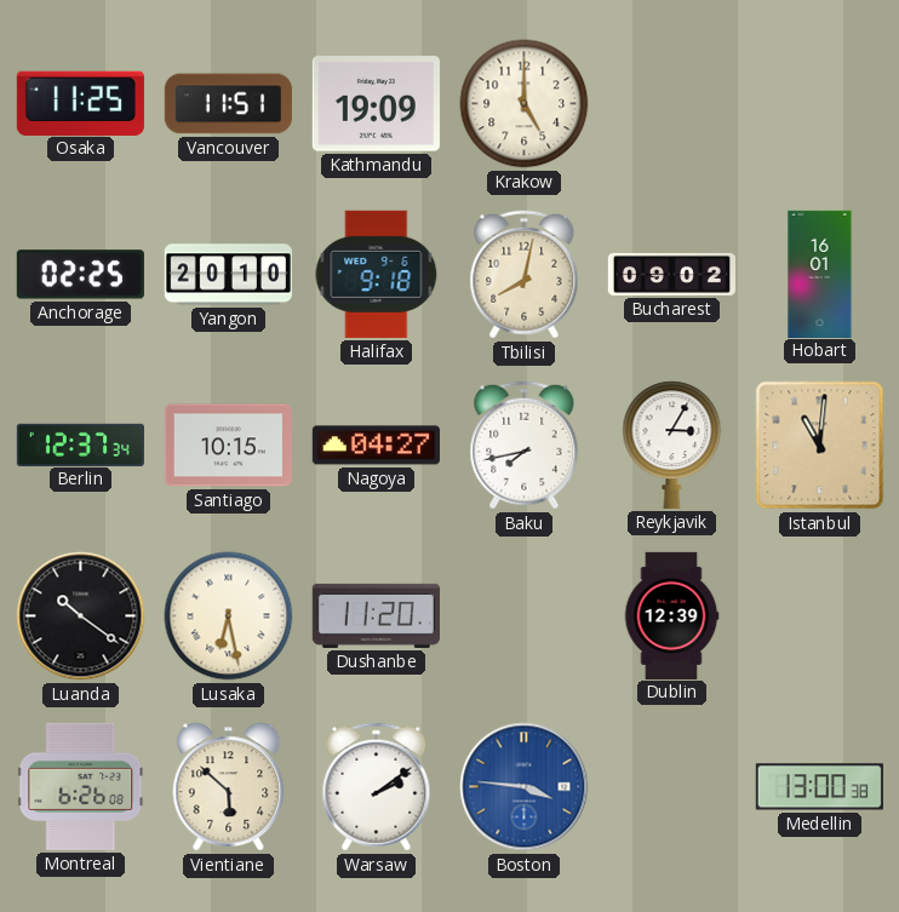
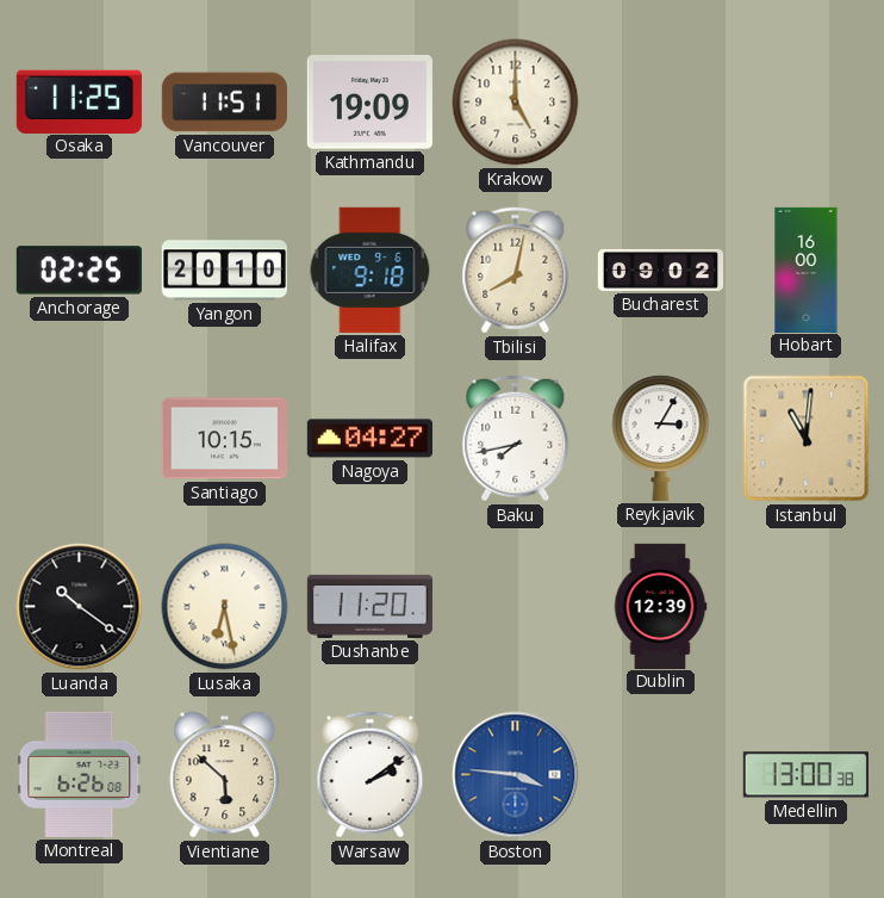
Hobart: 16:01 -> 16:00
Berlin: 12:37 -> none
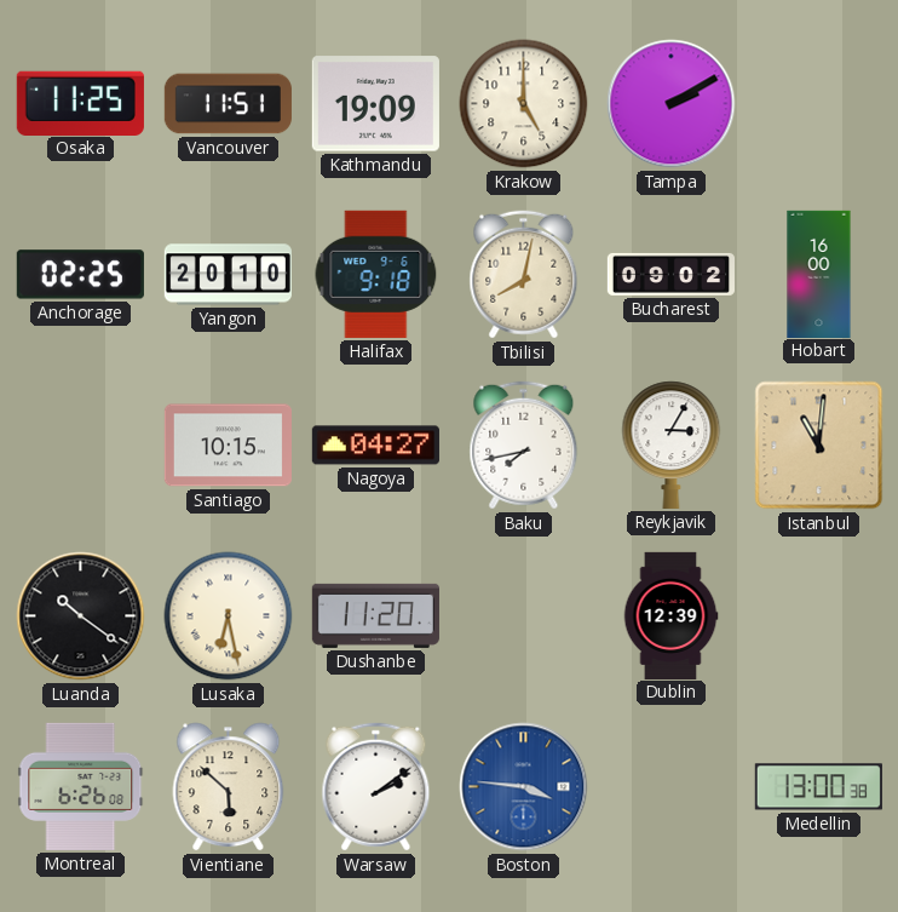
Tampa: none -> 2:10
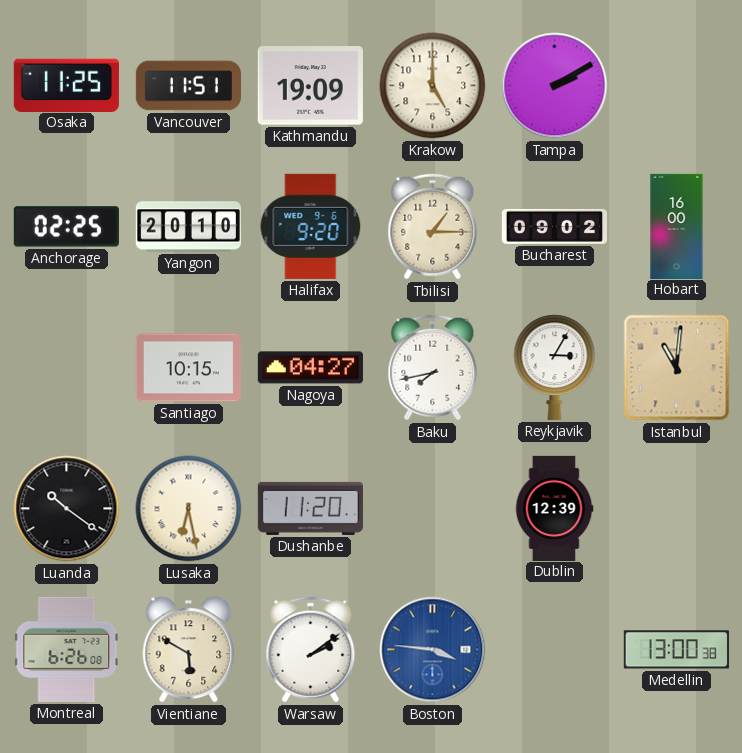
Halifax: 9:18 -> 9:20
Tbilisi: 8:02 -> 1:15
Vientiane: 5:52 -> 5:50
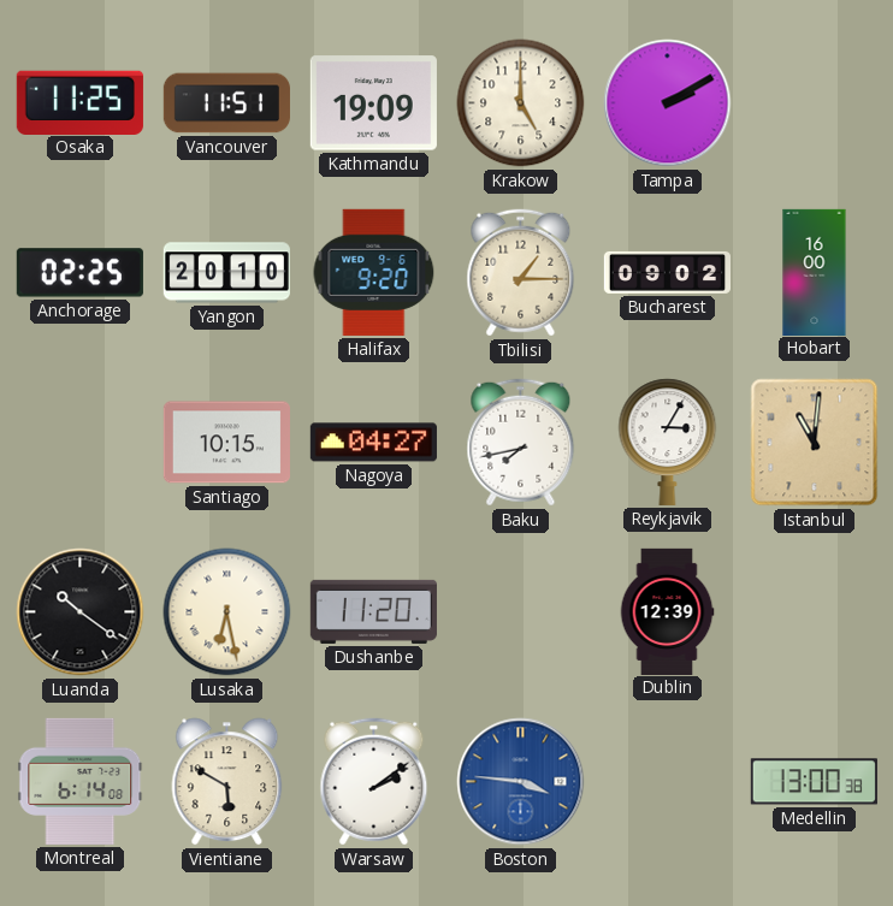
Montreal: 6:26 -> 6:14
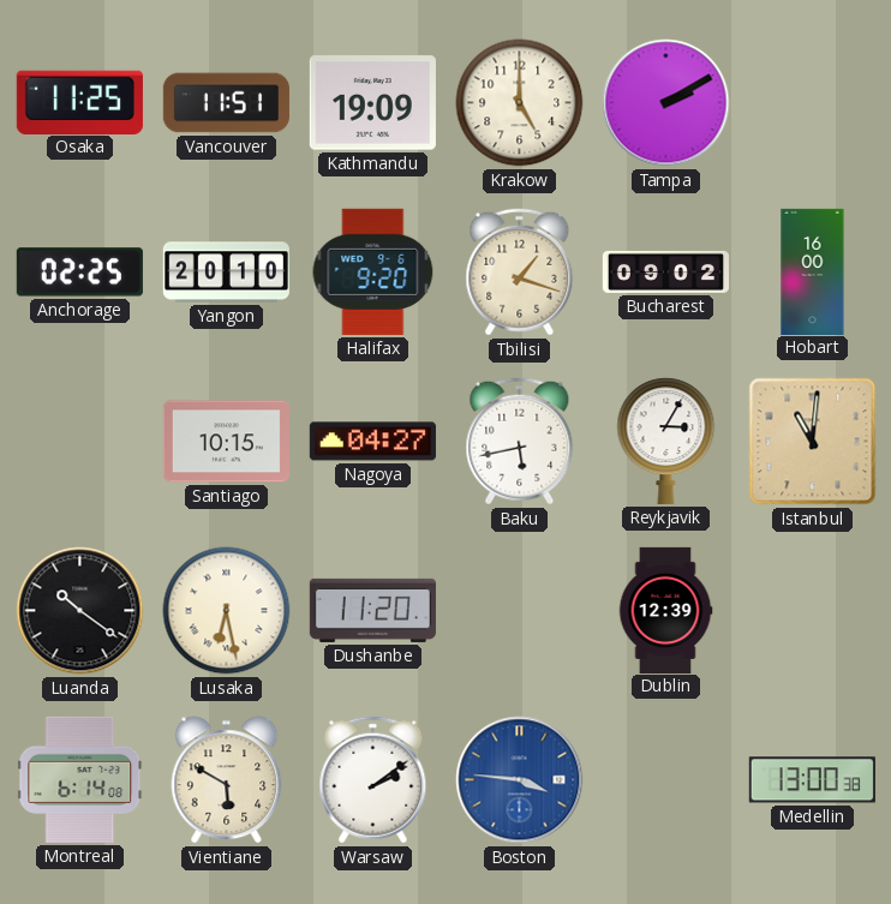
Tbilisi: 1:15 -> 1:18
Baku: 7:43 -> 5:43
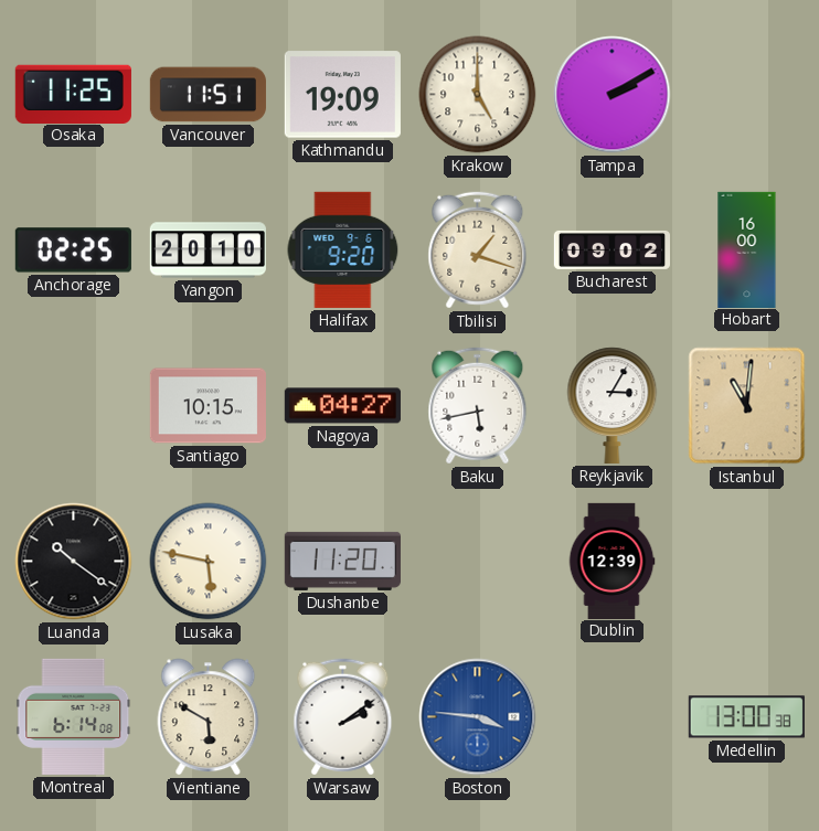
Lusaka: 6:28 -> 5:47
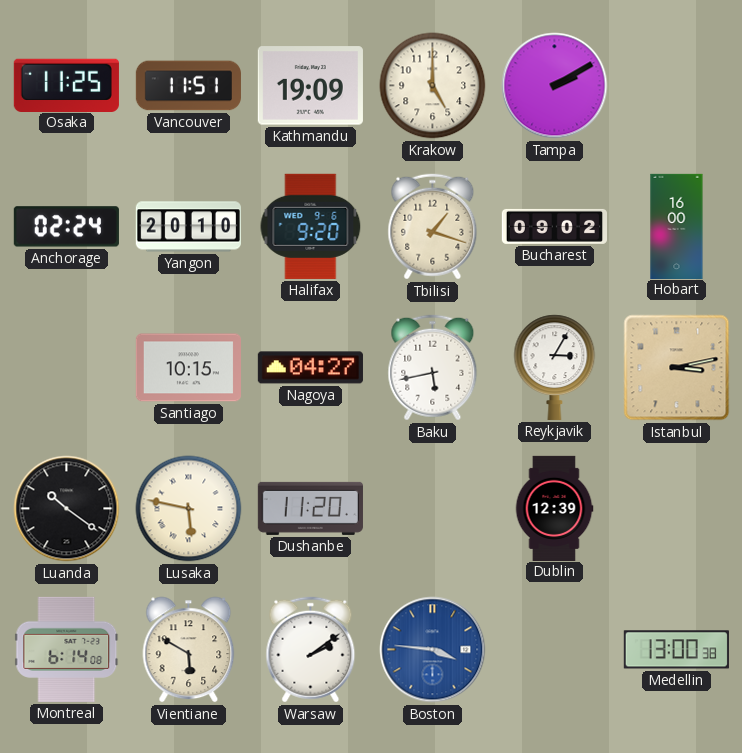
Anchorage: 02:25 -> 02:24
Istanbul: 11:01 -> 3:13
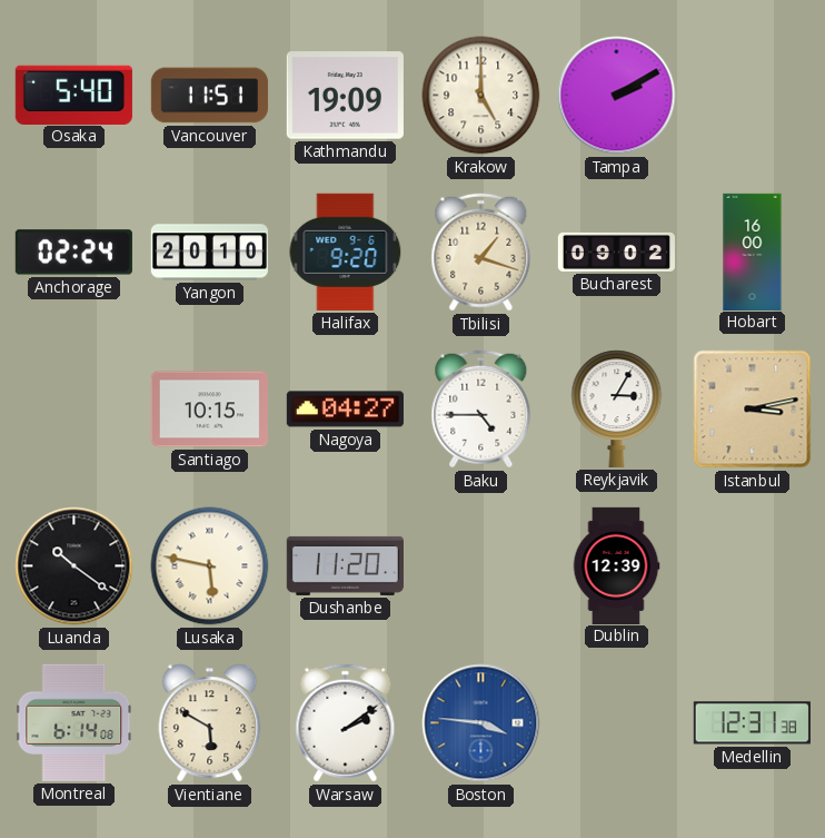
Osaka: 11:25 -> 5:40
Baku: 5:43 -> 4:45
Medellin: 13:00 -> 12:31
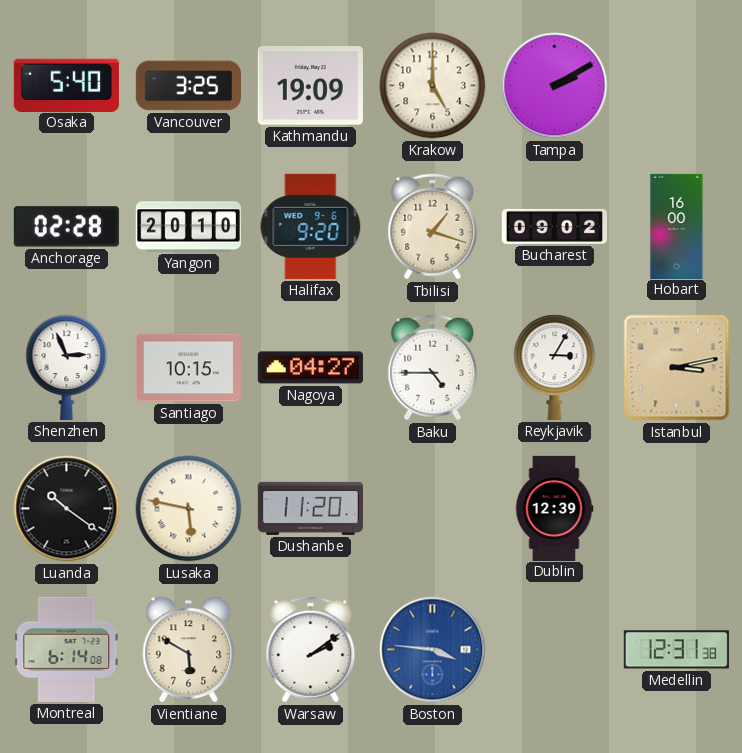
Vancouver: 11:51 -> 3:25
Anchorage: 02:24 -> 02:28
Shenzhen: none -> 2:56
